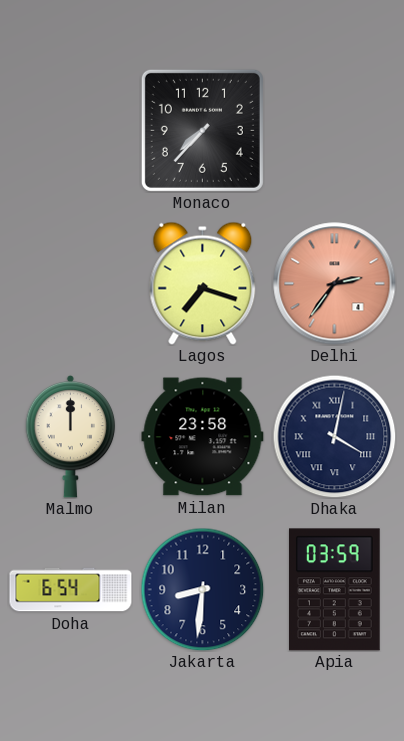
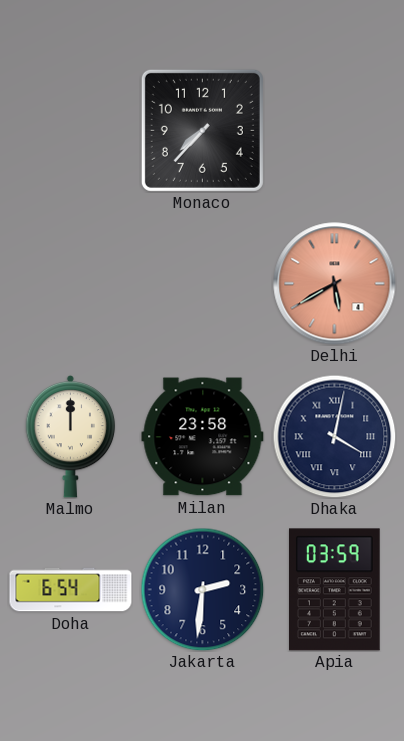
Lagos: 7:18 -> none
Delhi: 2:36 -> 5:40
Jakarta: 8:31 -> 2:31
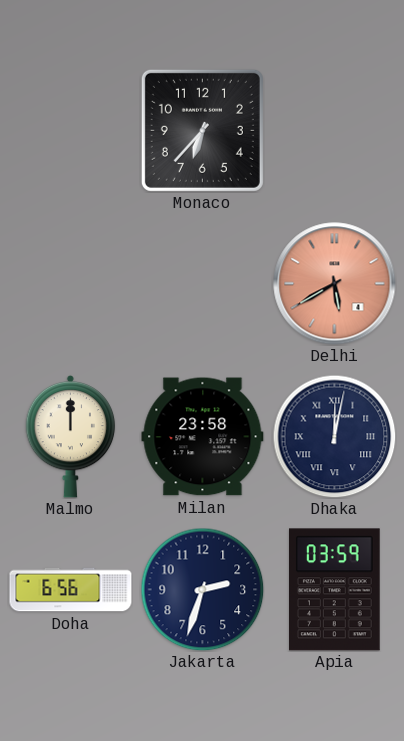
Monaco: 7:37 -> 6:37
Dhaka: 4:02 -> 12:02
Doha: 6:54 -> 6:56
Jakarta: 2:31 -> 2:33
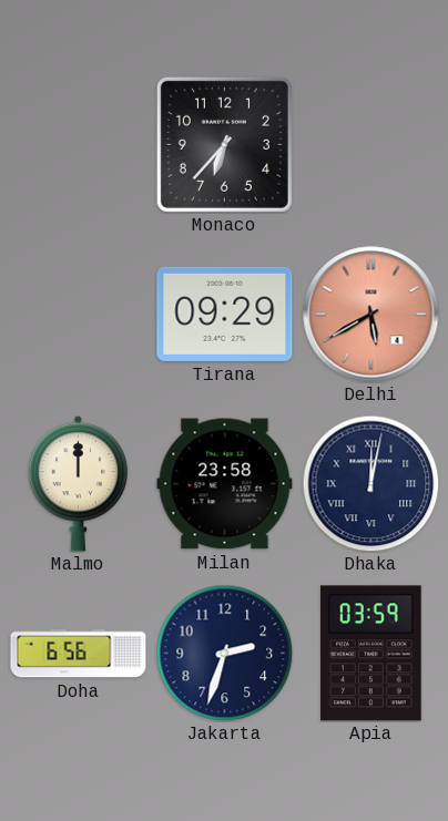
Tirana: none -> 09:29
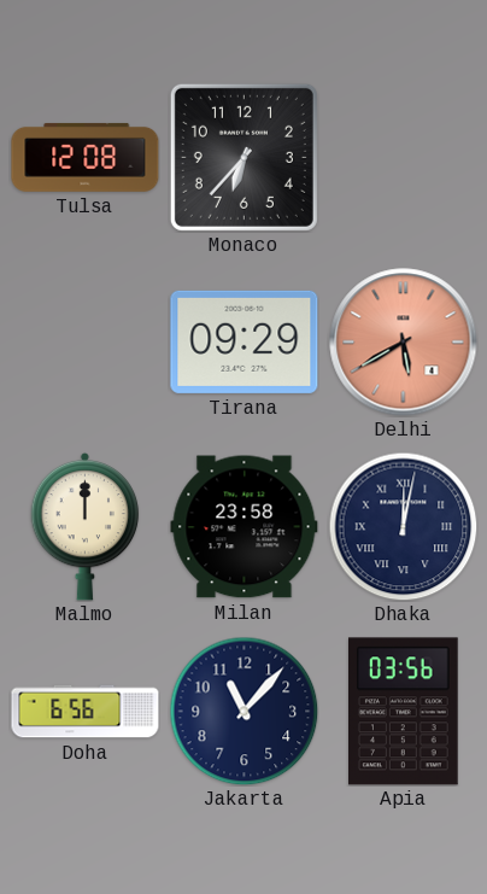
Tulsa: none -> 12:08
Jakarta: 2:33 -> 11:07
Apia: 03:59 -> 03:56
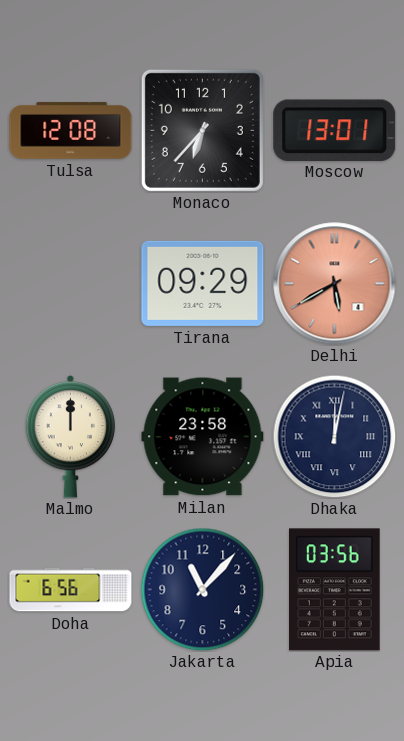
Moscow: none -> 13:01
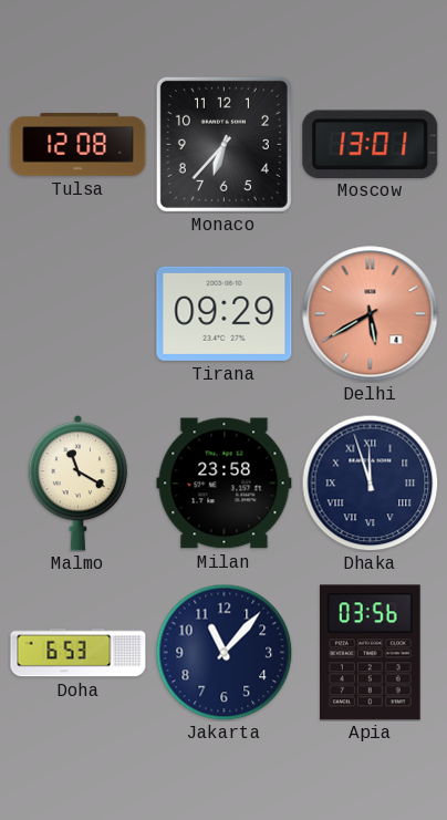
Malmo: 12:00 -> 11:20
Dhaka: 12:02 -> 11:57
Doha: 6:56 -> 6:53
